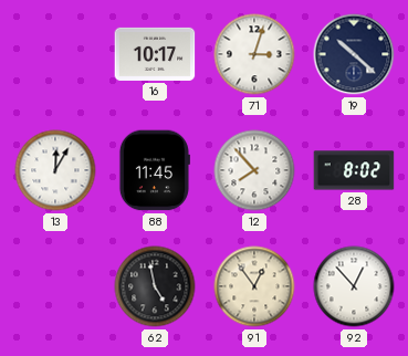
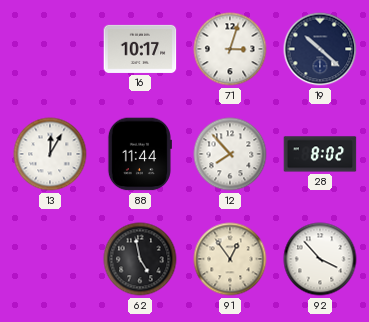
88: 11:45 -> 11:44
92: 12:53 -> 3:53
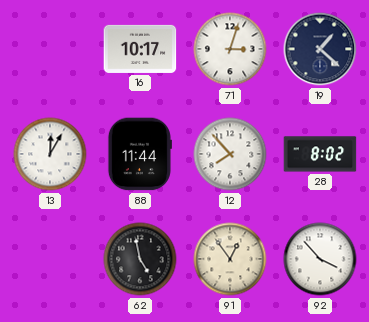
19: 10:22 -> 1:22
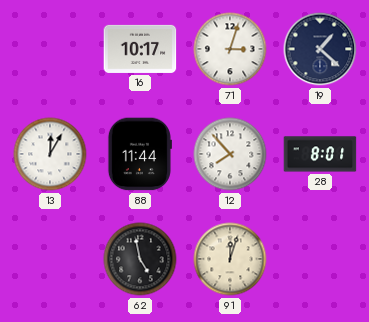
28: 8:02 -> 8:01
91: 12:54 -> 12:03
92: 3:53 -> none
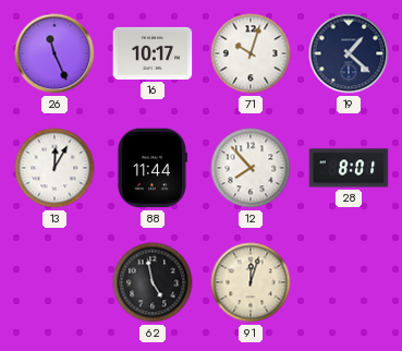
26: none -> 11:26
71: 3:03 -> 10:03
